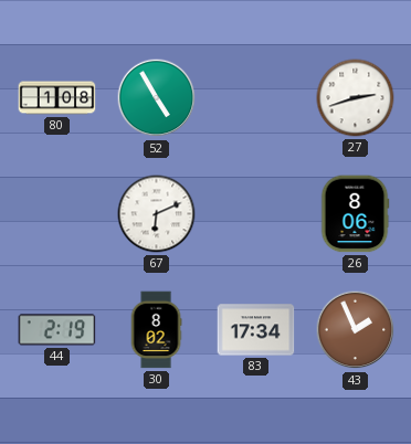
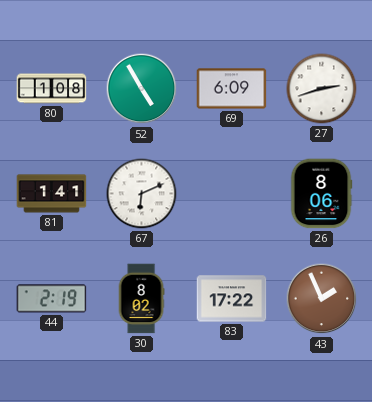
69: none -> 6:09
81: none -> 1:41
83: 17:34 -> 17:22
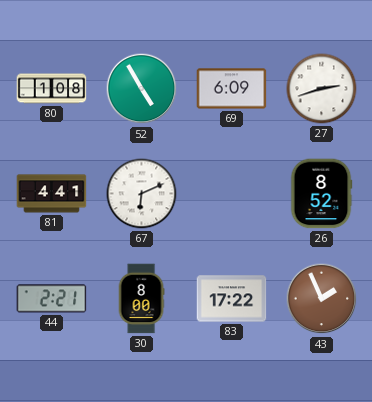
81: 1:41 -> 4:41
26: 8:06 -> 8:52
44: 2:19 -> 2:21
30: 8:02 -> 8:00
